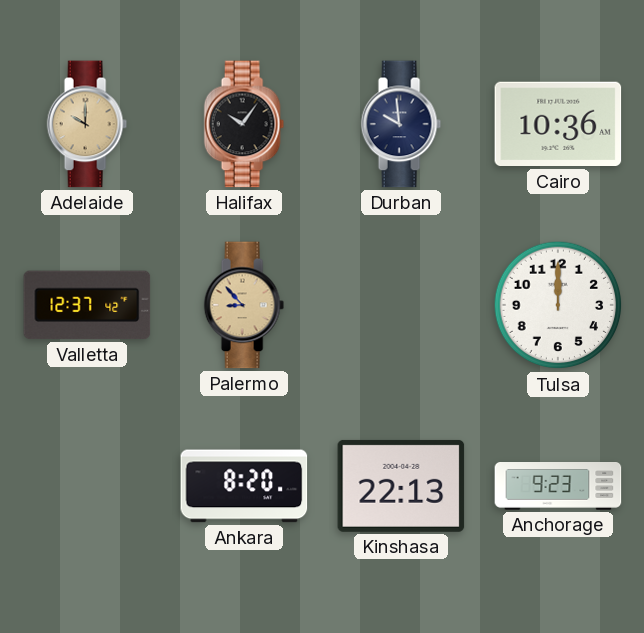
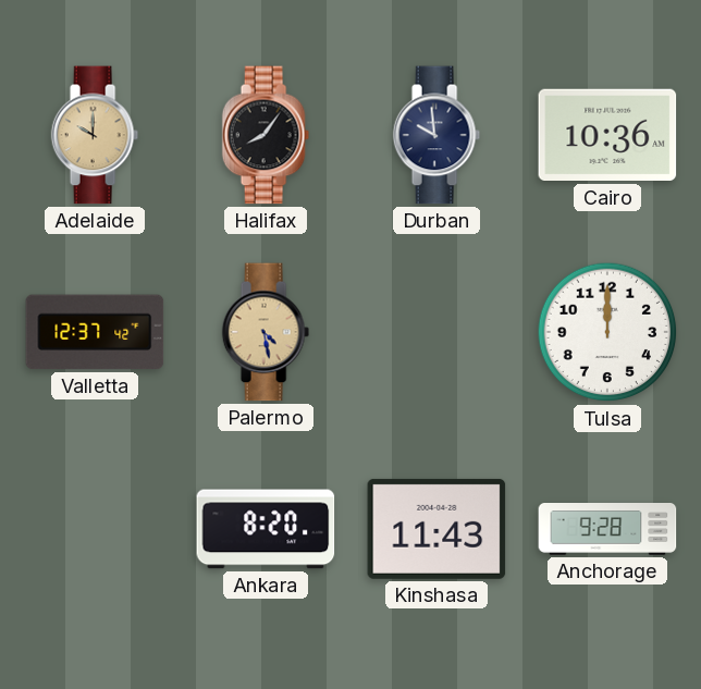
Halifax: 10:06 -> 8:06
Palermo: 8:53 -> 4:28
Kinshasa: 22:13 -> 11:43
Anchorage: 9:23 -> 9:28
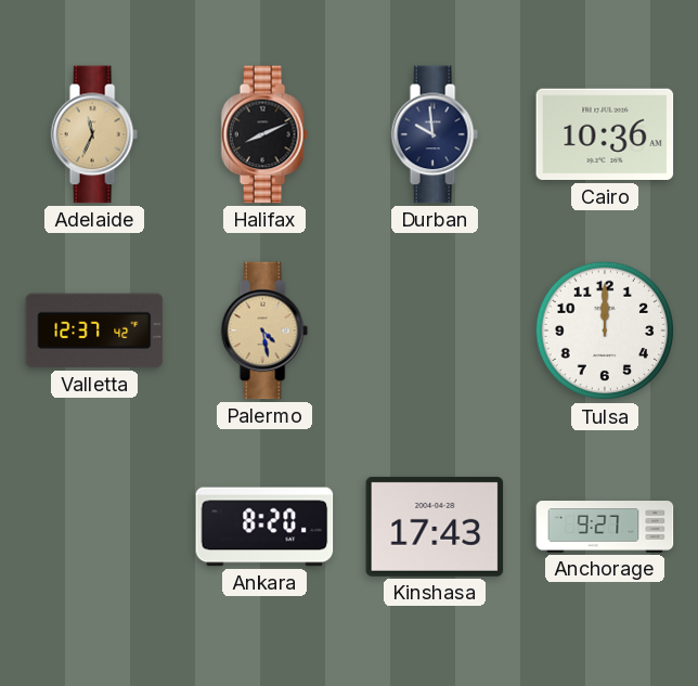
Adelaide: 10:00 -> 11:34
Halifax: 8:06 -> 8:11
Kinshasa: 11:43 -> 17:43
Anchorage: 9:28 -> 9:27
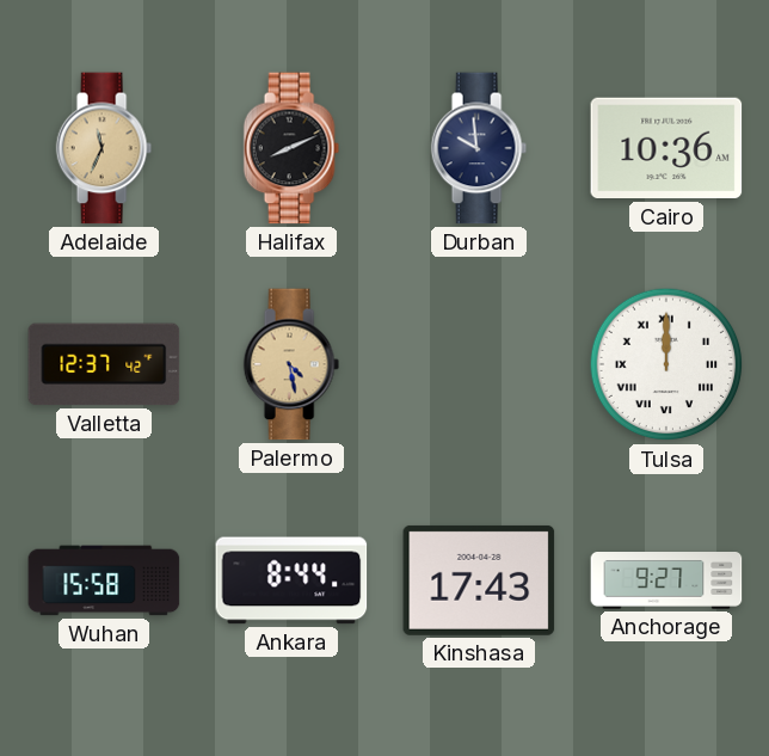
Tulsa numerals: Arabic -> Roman
Wuhan: none -> 15:58
Ankara: 8:20 -> 8:44
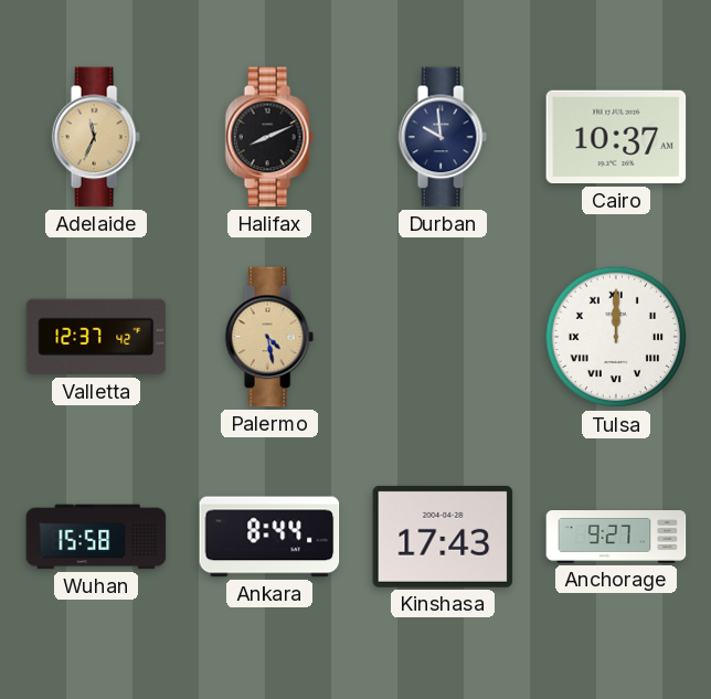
Cairo: 10:36 -> 10:37
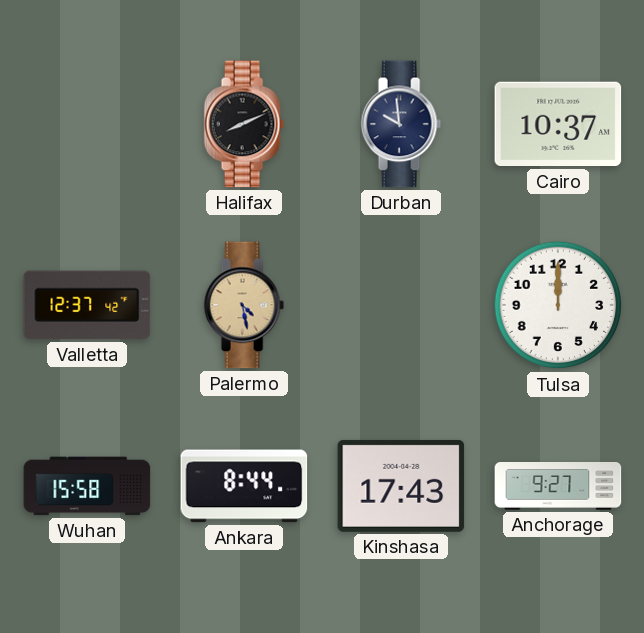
Adelaide: 11:34 -> none
Tulsa numerals: Roman -> Arabic
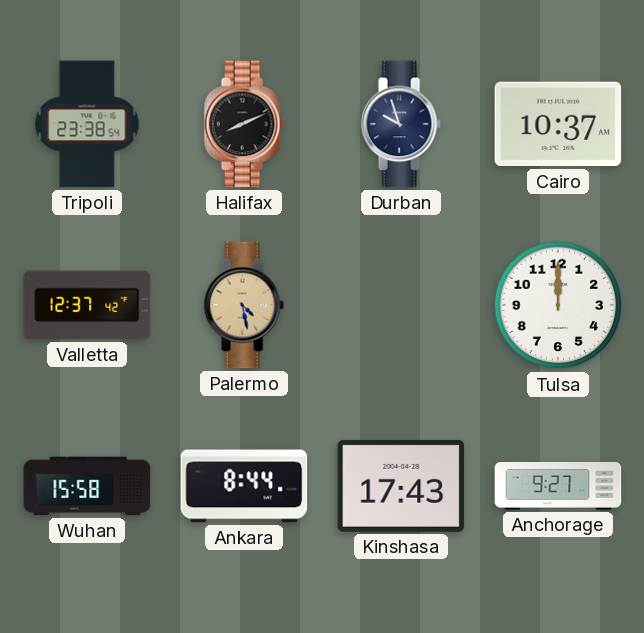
Tripoli: none -> 23:38
Durban: 9:59 -> 9:57
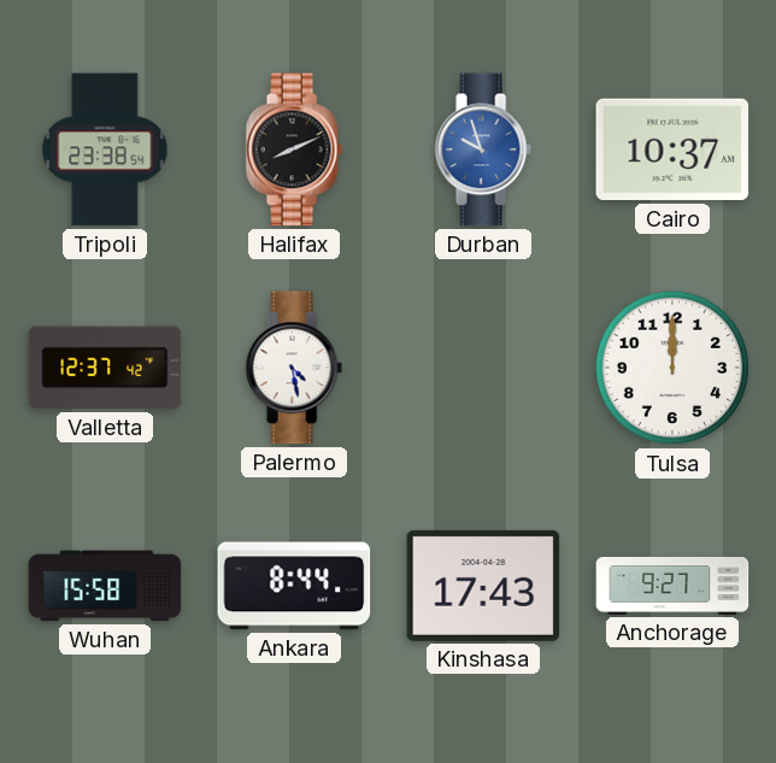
Durban dial: navy -> blue
Palermo dial: champagne -> white
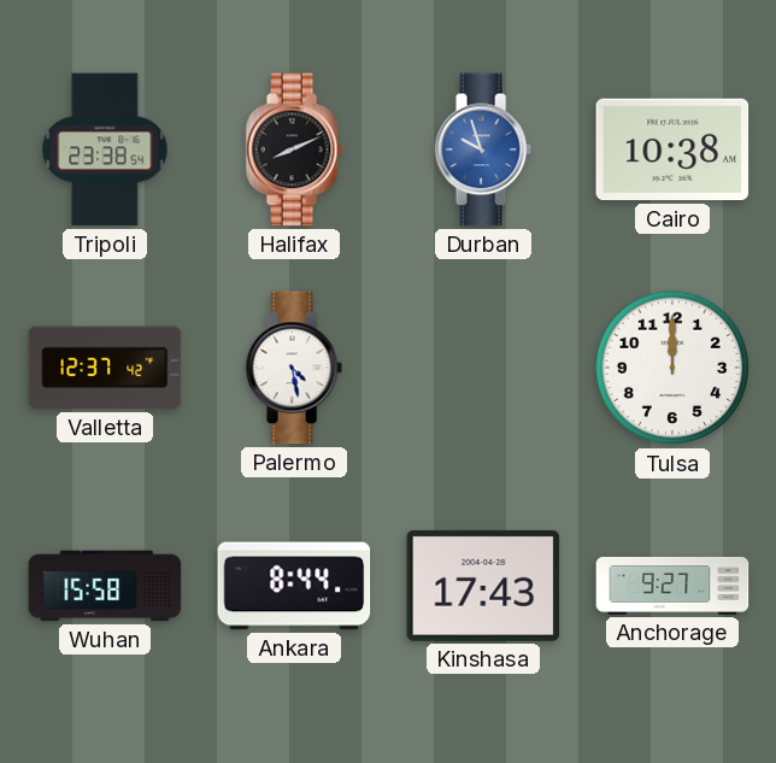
Cairo: 10:37 -> 10:38
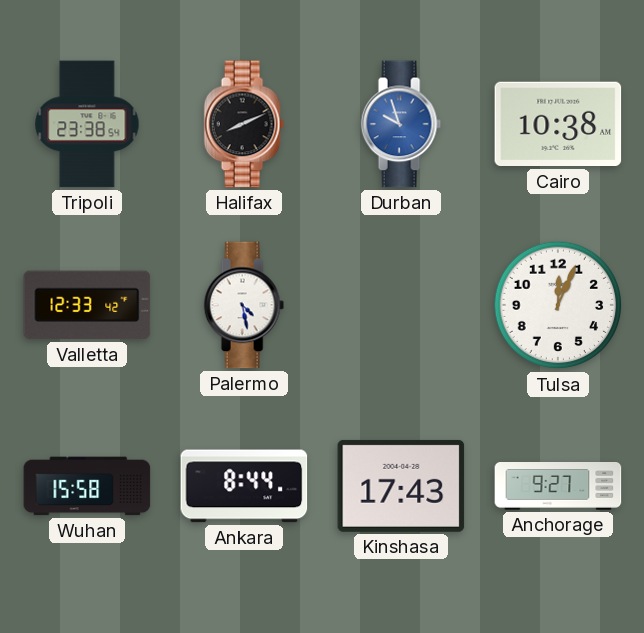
Valletta: 12:37 -> 12:33
Tulsa: 12:00 -> 12:04
